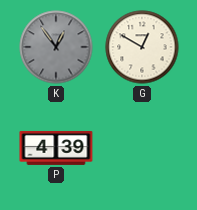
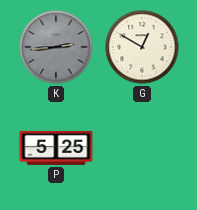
K: 12:54 -> 2:44
P: 4:39 -> 5:25
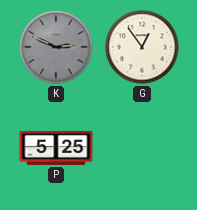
K: 2:44 -> 2:49
G: 12:50 -> 12:54
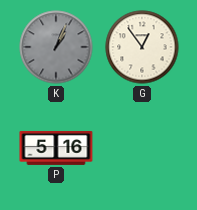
K: 2:49 -> 1:04
P: 5:25 -> 5:16
